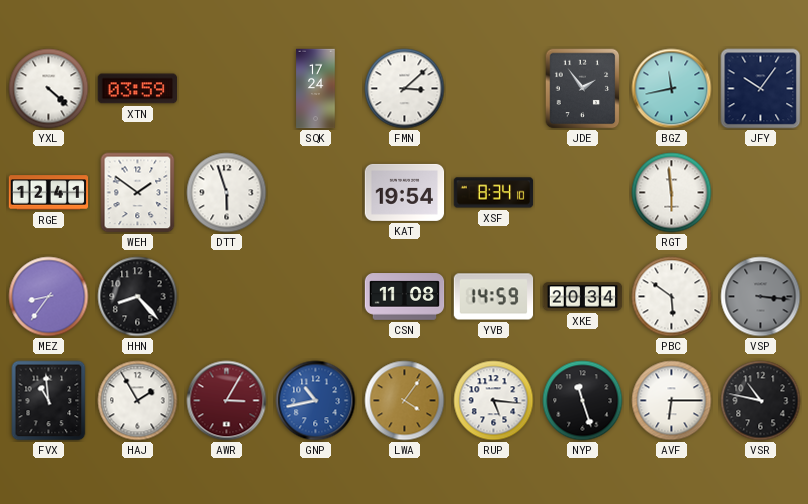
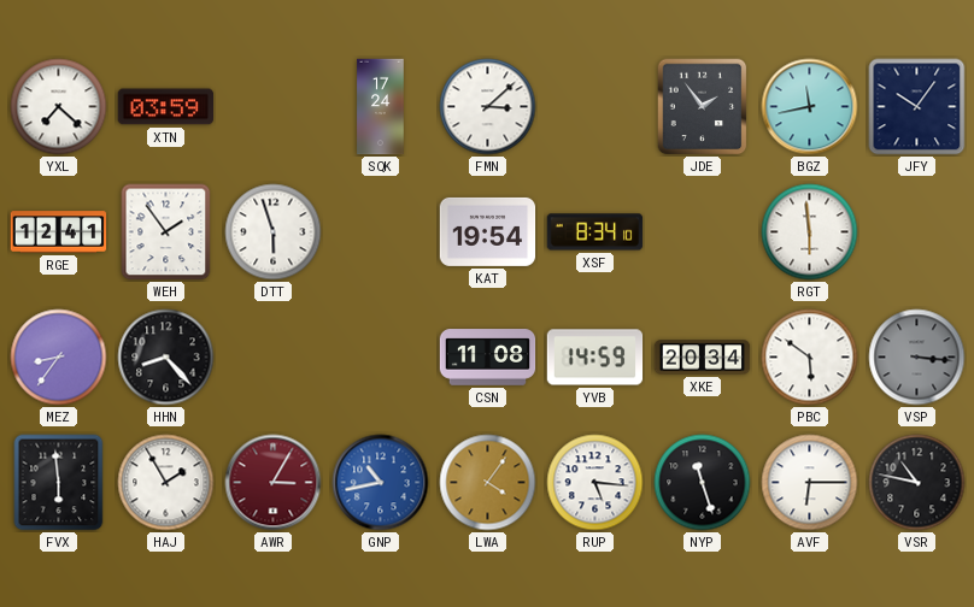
YXL: 4:22 -> 7:22
WEH: 1:51 -> 1:54
FVX: 10:59 -> 5:59
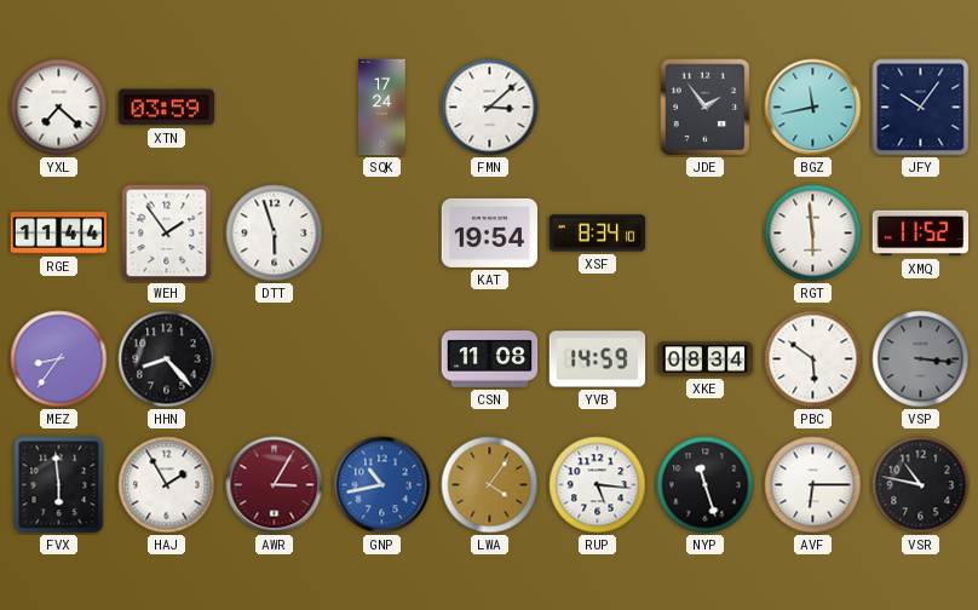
RGE: 12:41 -> 11:44
XMQ: none -> 11:52
XKE: 20:34 -> 08:34
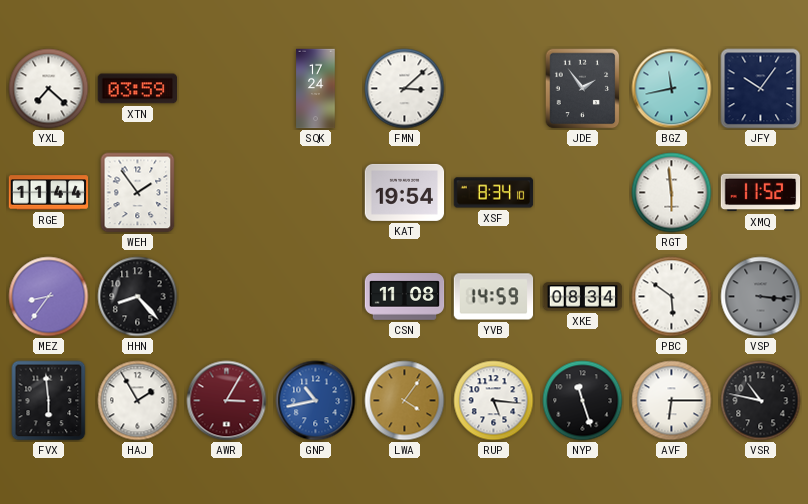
DTT: 5:57 -> none
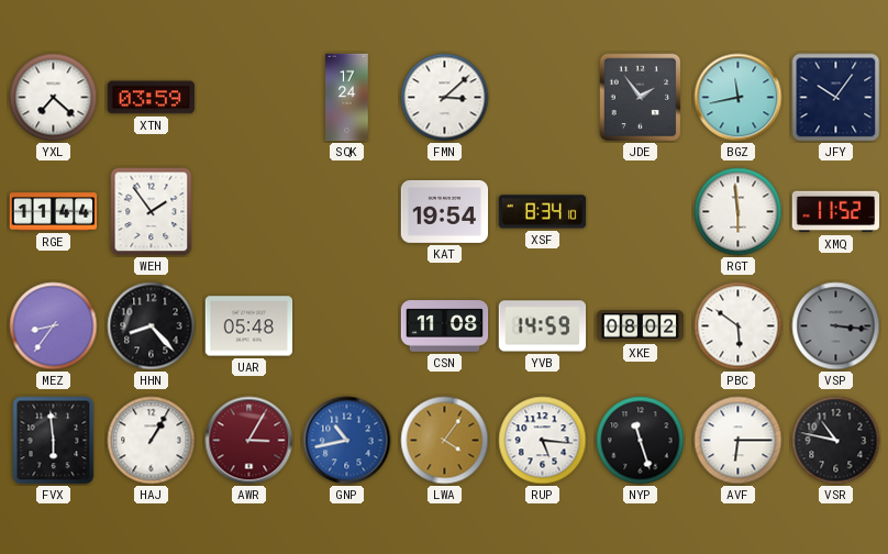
UAR: none -> 05:48
XKE: 08:34 -> 08:02
HAJ: 1:55 -> 1:05
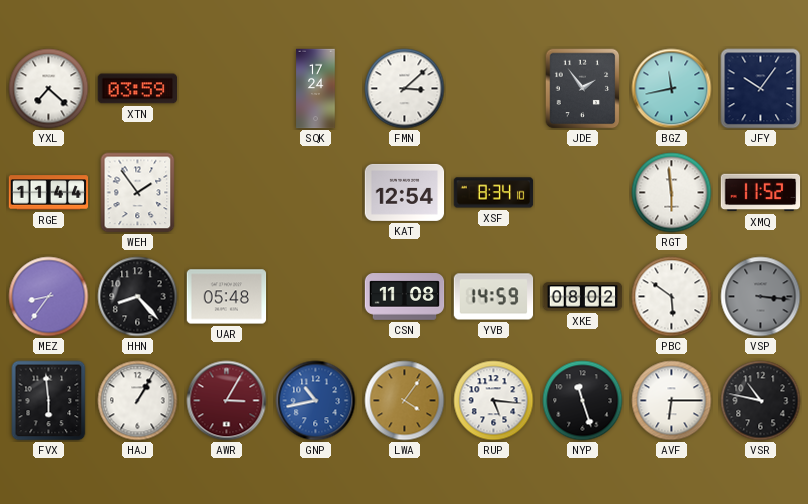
KAT: 19:54 -> 12:54
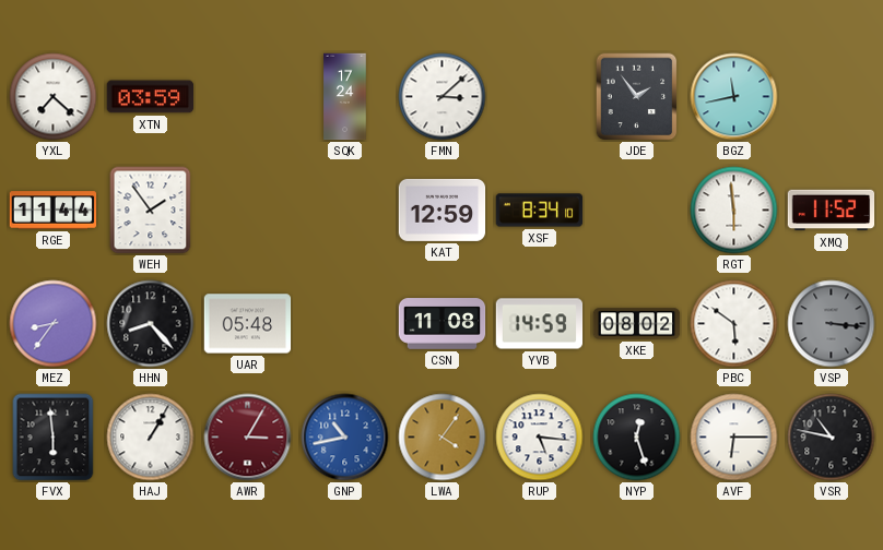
JFY: 10:06 -> none
KAT: 12:54 -> 12:59
NYP: 11:27 -> 12:27
